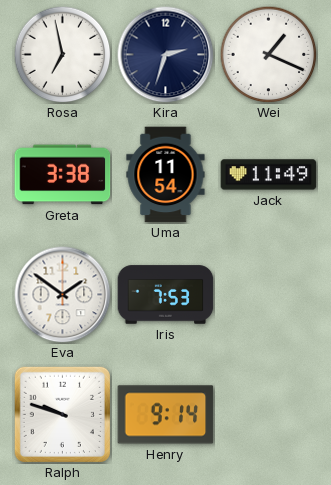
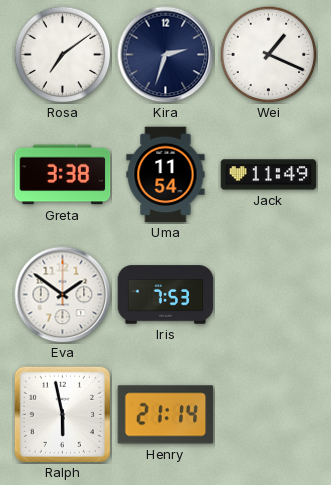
Rosa: 6:58 -> 7:09
Ralph: 9:48 -> 5:58
Henry: 9:14 -> 21:14
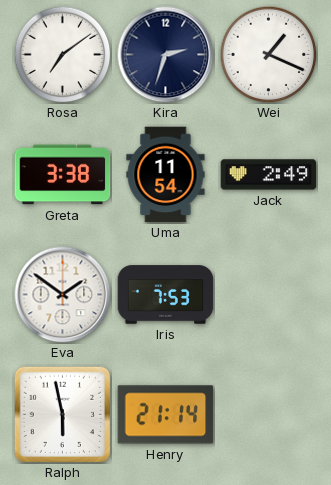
Jack: 11:49 -> 2:49
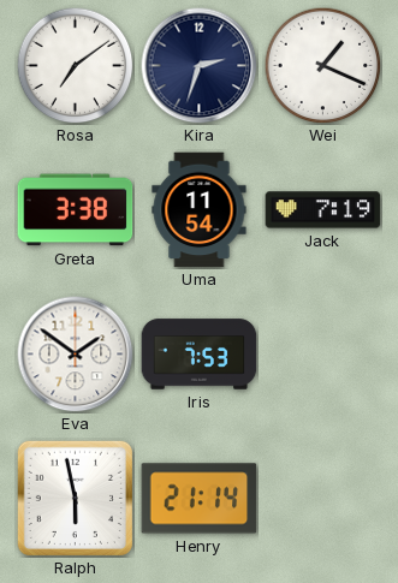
Jack: 2:49 -> 7:19
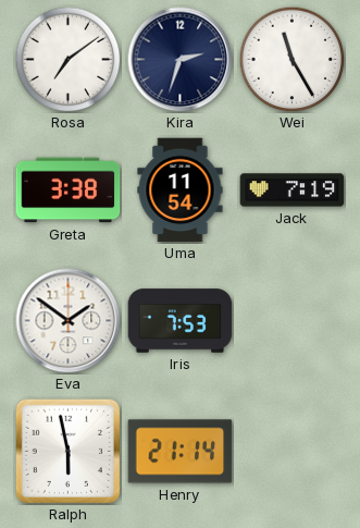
Wei: 1:19 -> 11:25
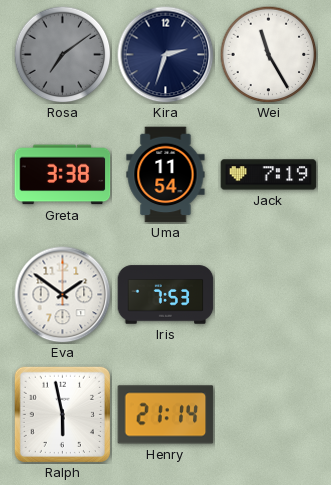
Rosa dial: white -> grey
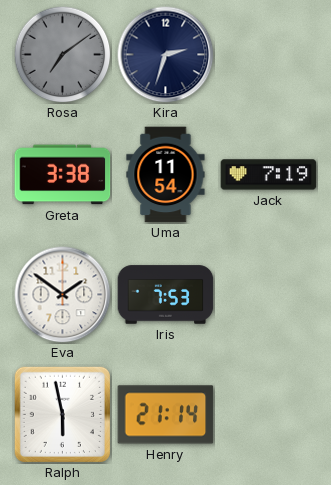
Wei: 11:25 -> none
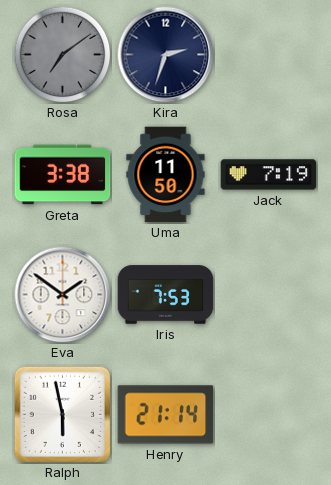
Uma: 11:54 -> 11:50
